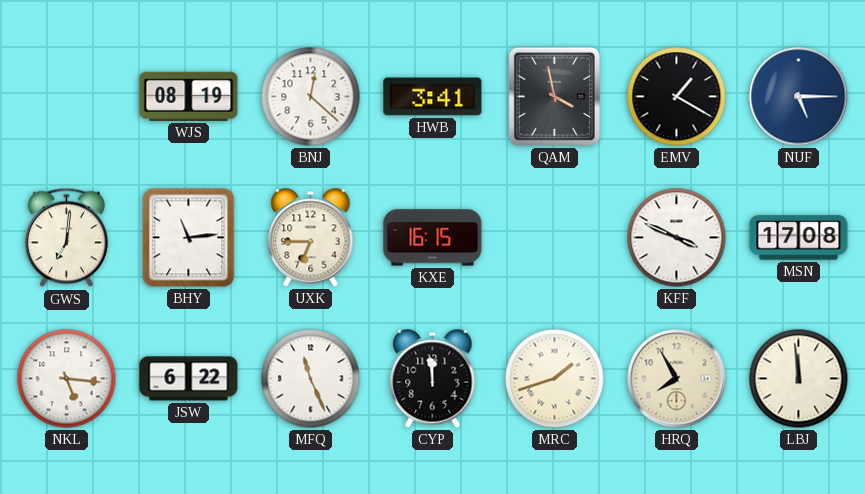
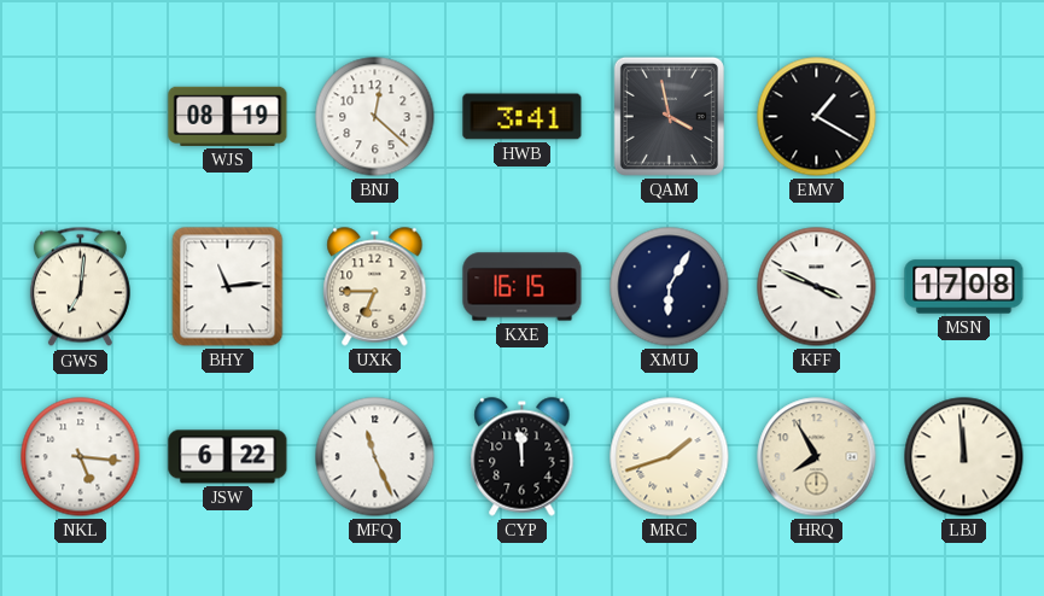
NUF: 5:15 -> none
XMU: none -> 6:05
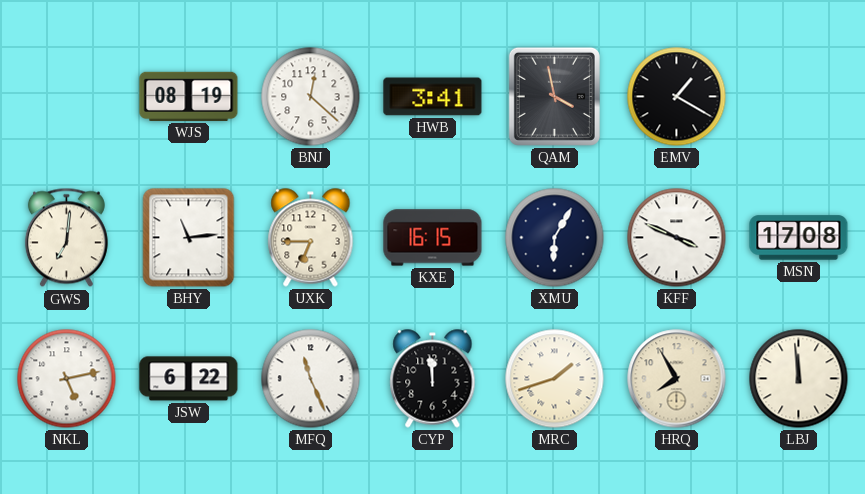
NKL: 5:16 -> 5:13
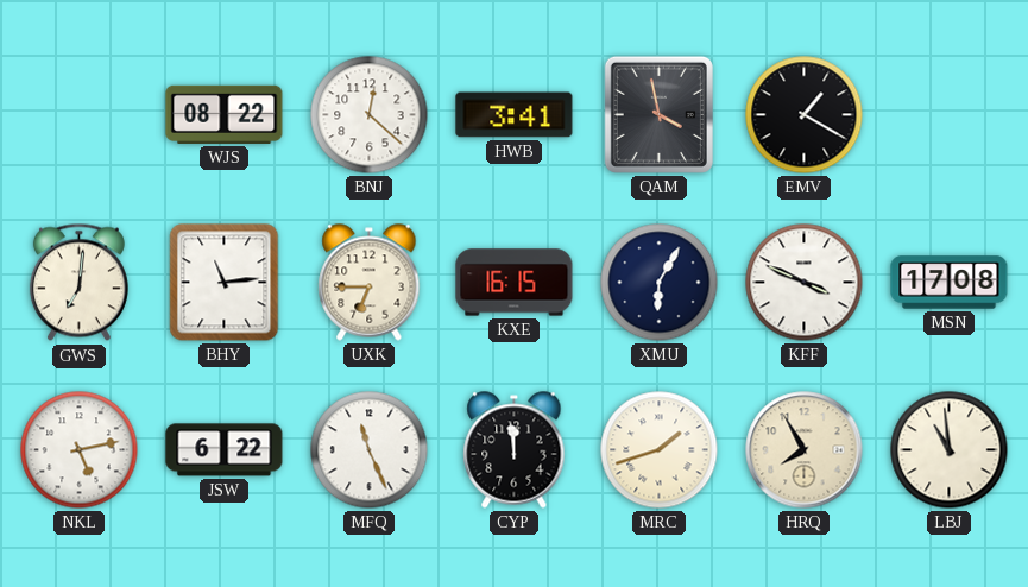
WJS: 08:19 -> 08:22
LBJ: 11:59 -> 10:59
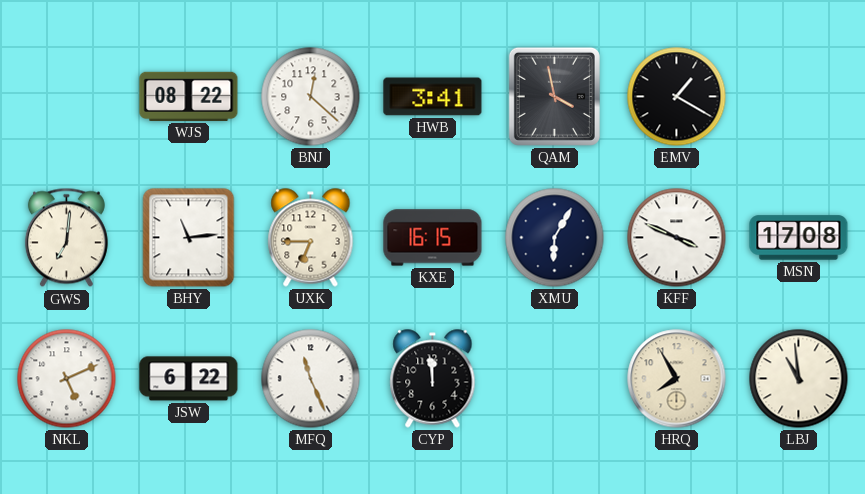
NKL: 5:13 -> 5:11
MRC: 1:42 -> none
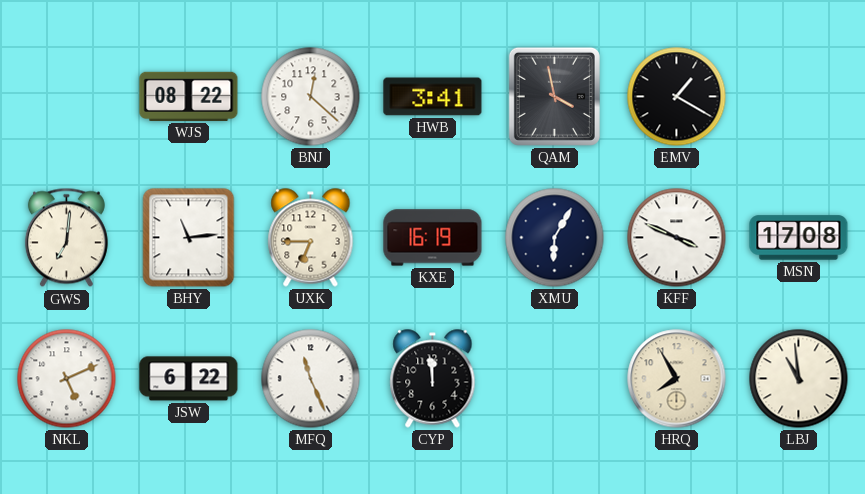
KXE: 16:15 -> 16:19
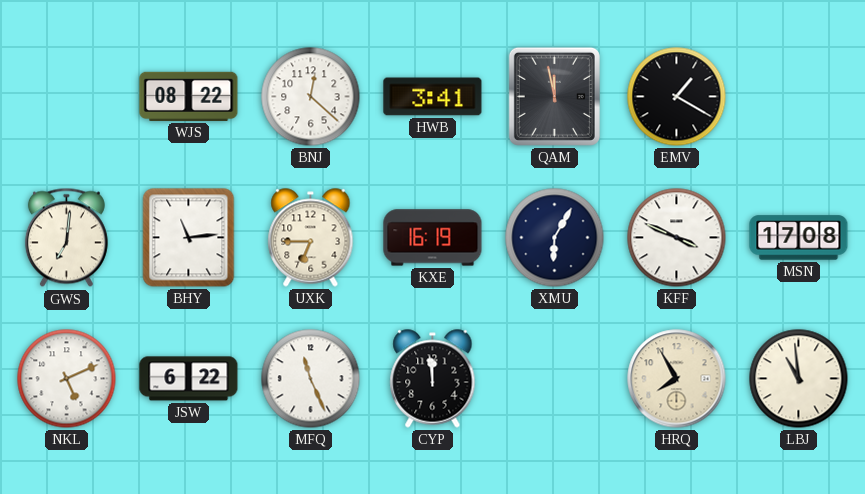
QAM: 3:58 -> 11:58
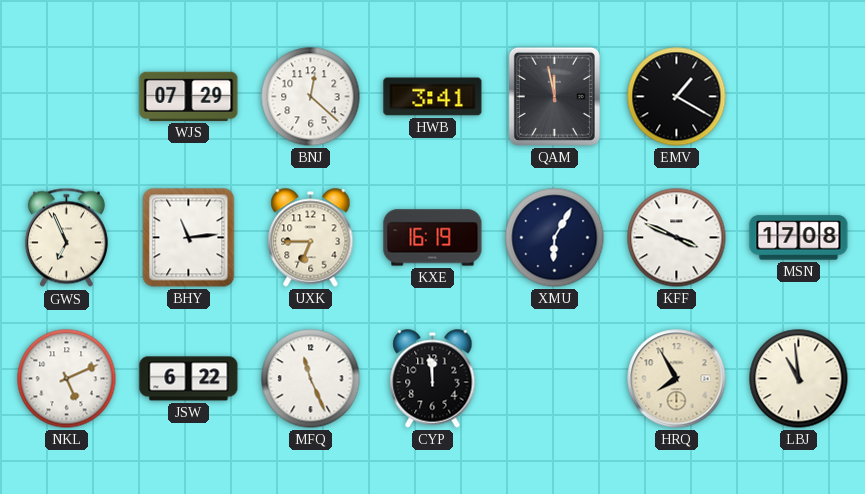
WJS: 08:22 -> 07:29
GWS: 7:01 -> 6:56
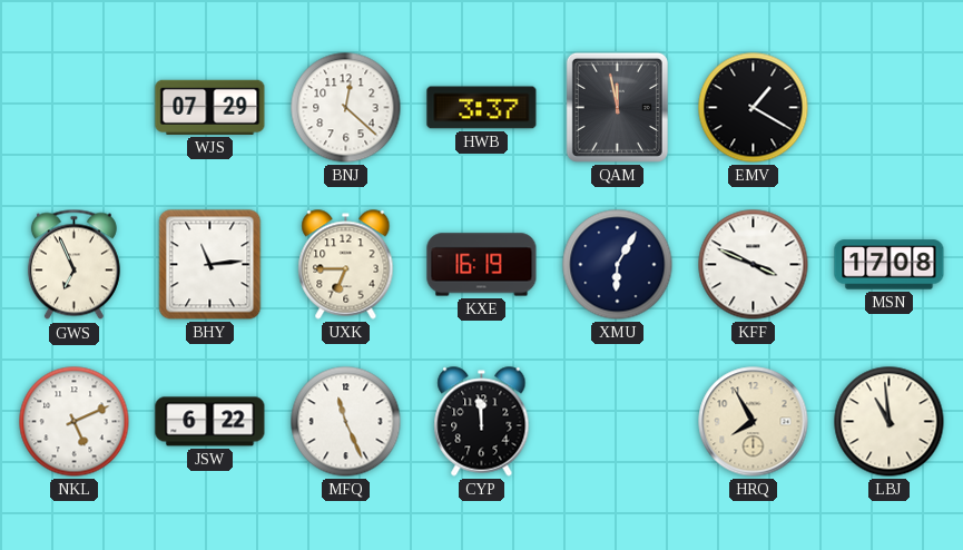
HWB: 3:41 -> 3:37
